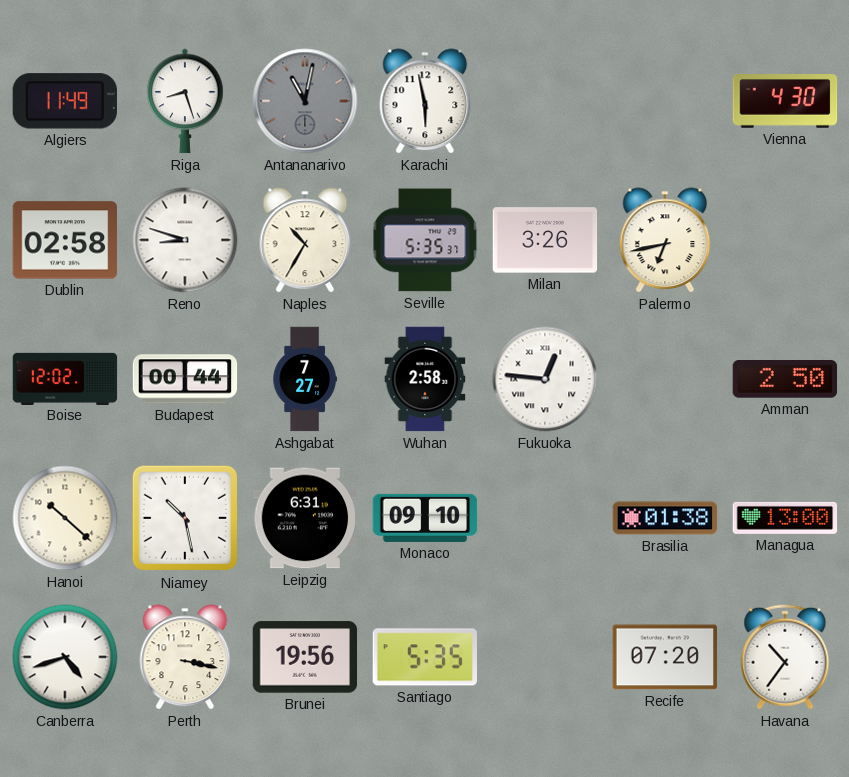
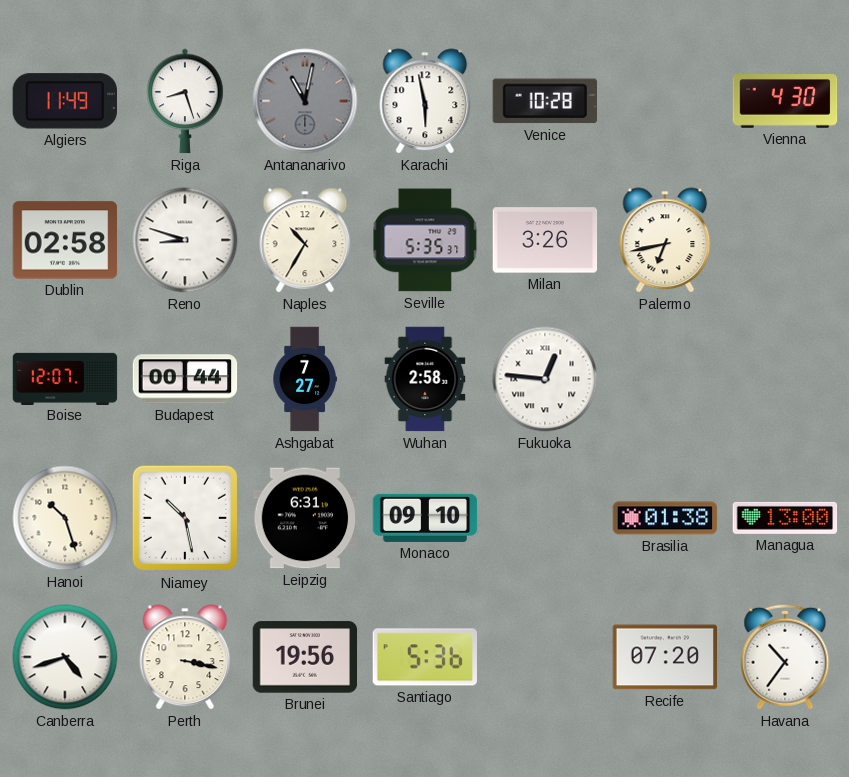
Venice: none -> 10:28
Boise: 12:02 -> 12:07
Amman: 2:50 -> none
Hanoi: 10:22 -> 10:27
Santiago: 5:35 -> 5:36
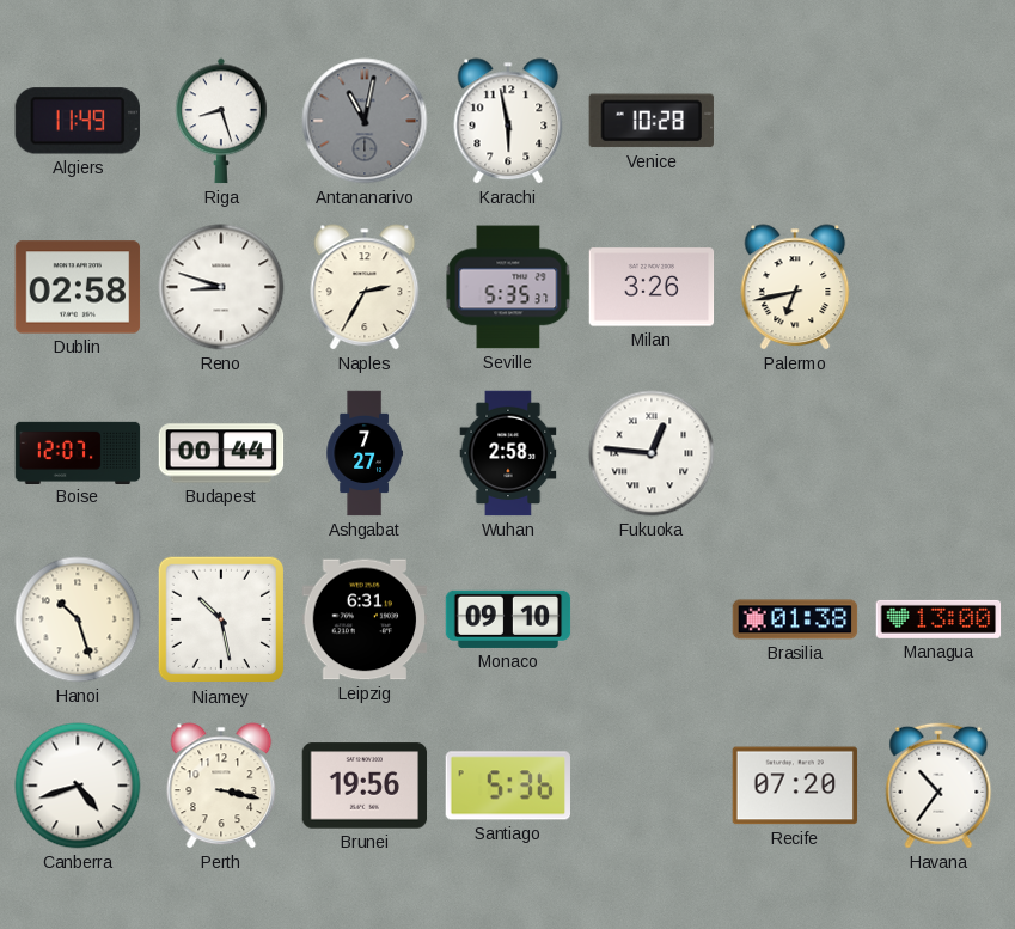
Vienna: 4:30 -> none
Naples: 10:35 -> 2:35
